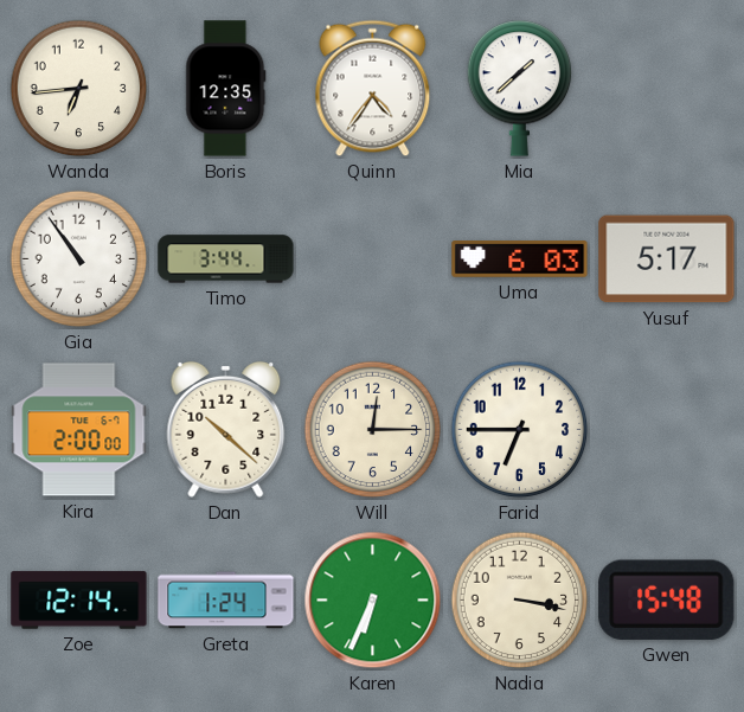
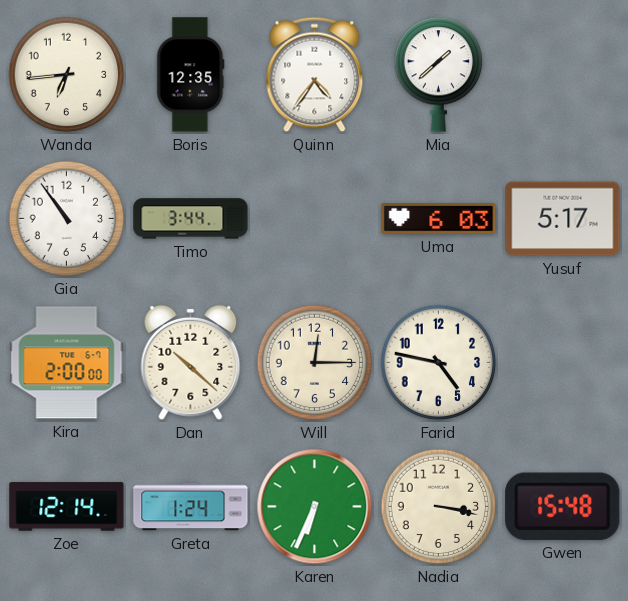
Farid: 6:45 -> 4:47
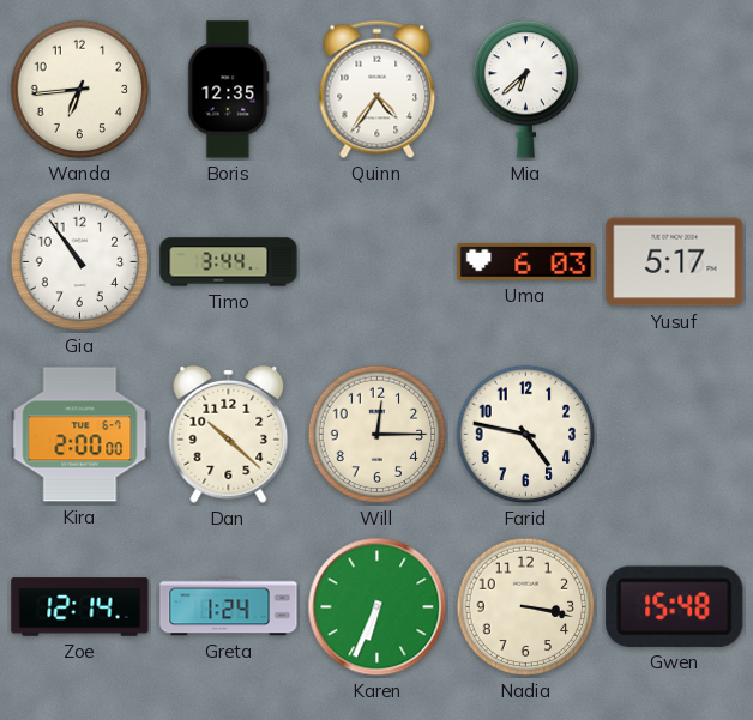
Mia: 1:38 -> 6:38
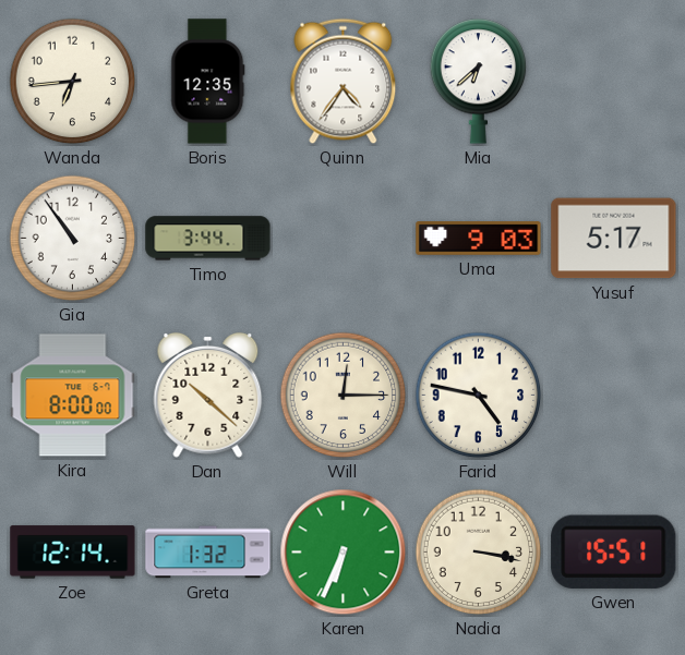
Uma: 6:03 -> 9:03
Kira: 2:00 -> 8:00
Greta: 1:24 -> 1:32
Gwen: 15:48 -> 15:51
